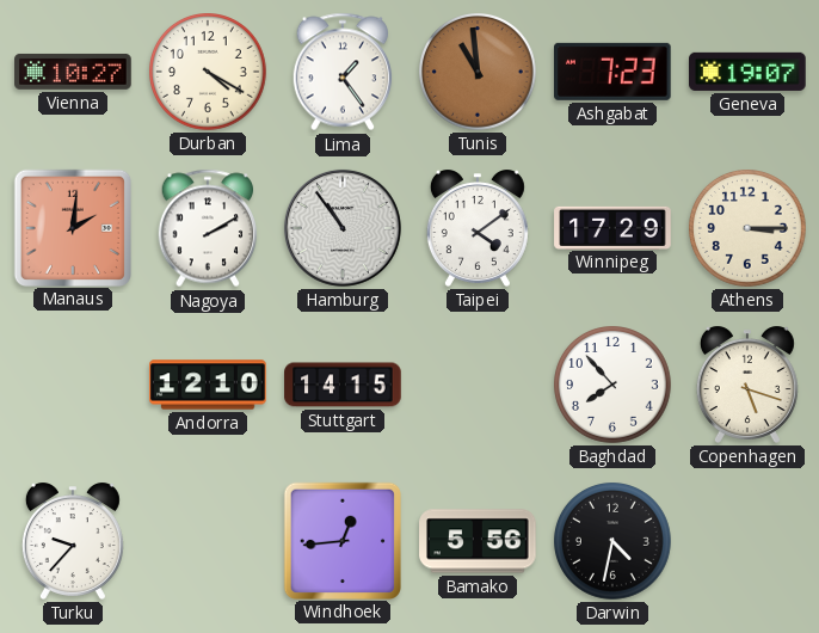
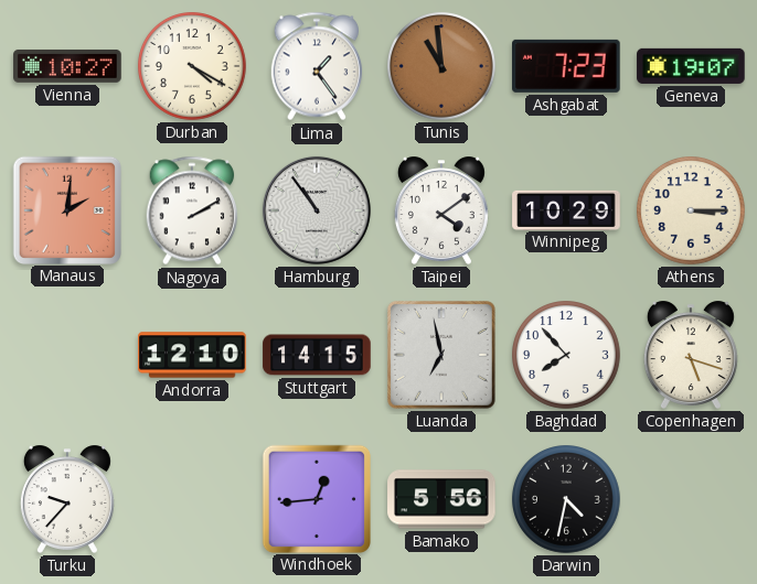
Winnipeg: 17:29 -> 10:29
Luanda: none -> 6:58
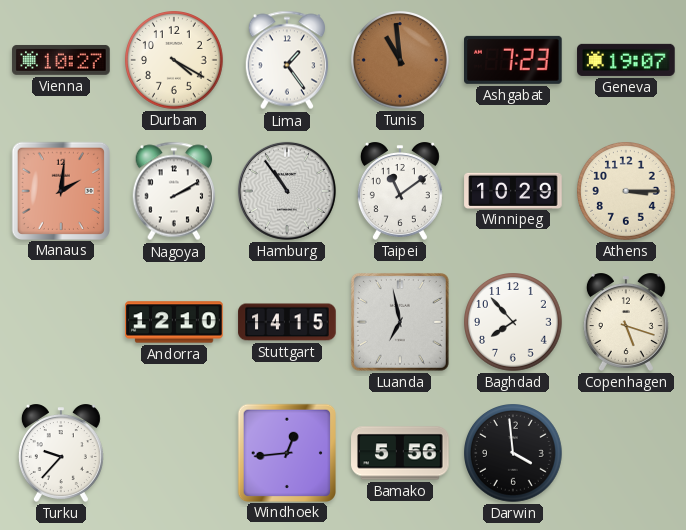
Taipei: 4:09 -> 11:09
Darwin: 4:32 -> 3:59
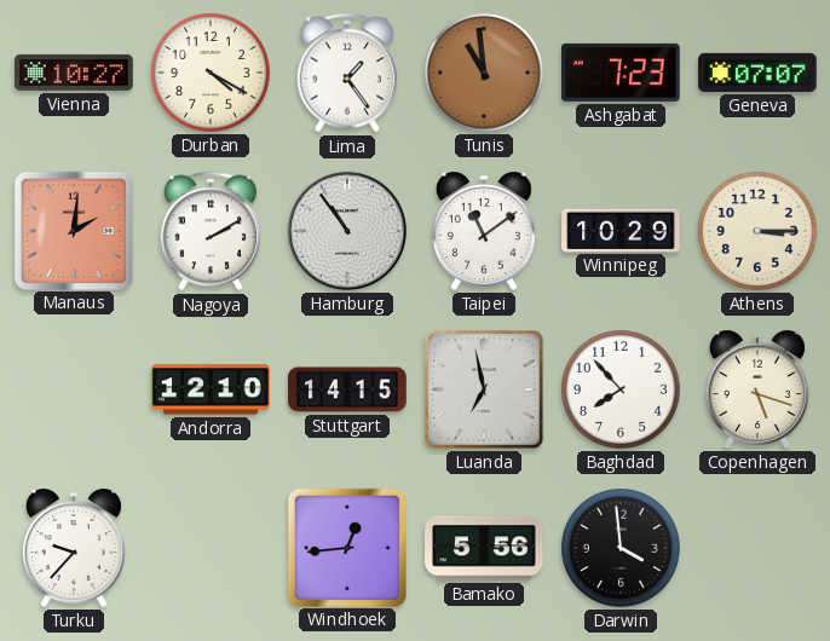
Geneva: 19:07 -> 07:07
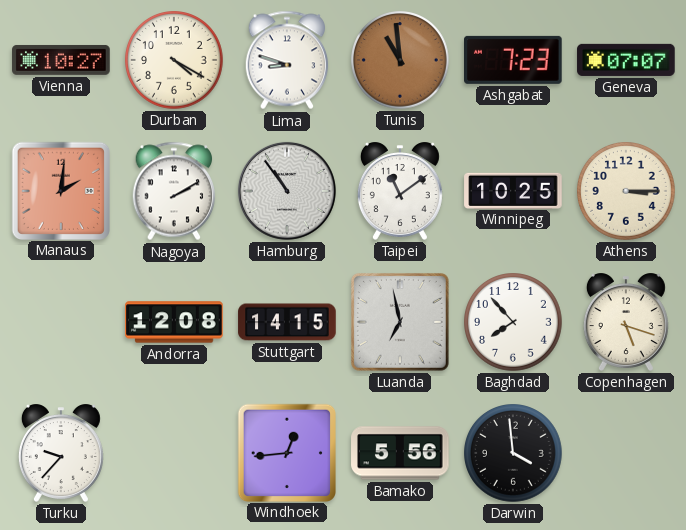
Lima: 1:24 -> 8:48
Winnipeg: 10:29 -> 10:25
Andorra: 12:10 -> 12:08
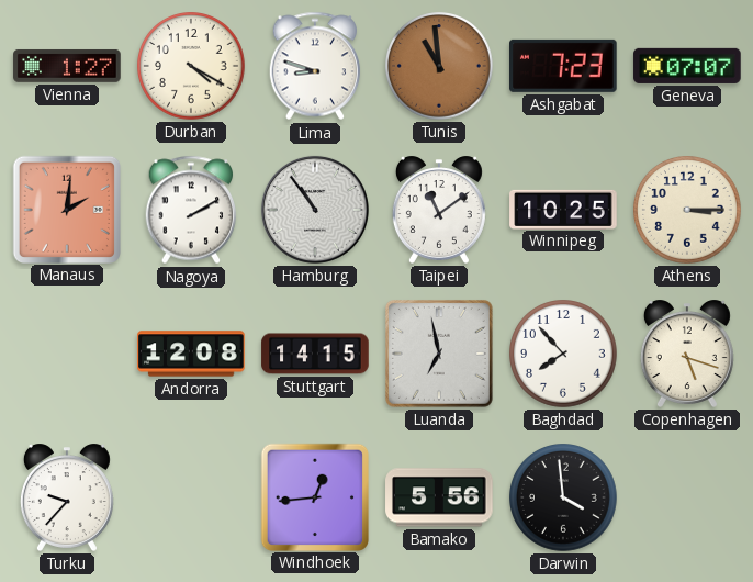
Vienna: 10:27 -> 1:27
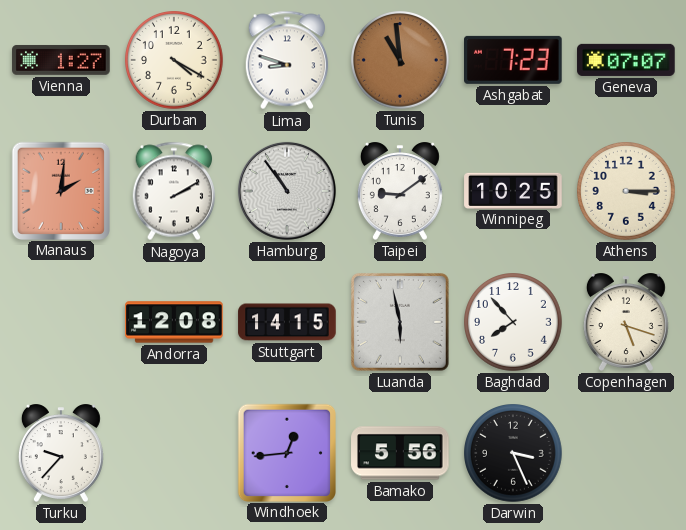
Taipei: 11:09 -> 9:09
Luanda: 6:58 -> 5:58
Darwin: 3:59 -> 3:26
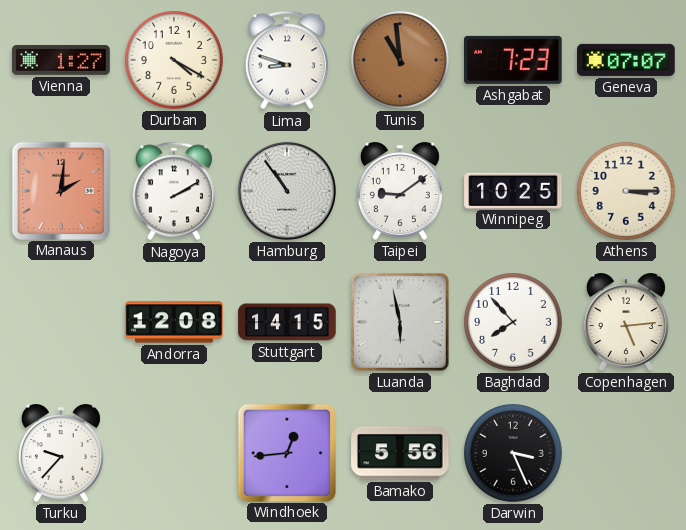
Copenhagen: 5:18 -> 5:14
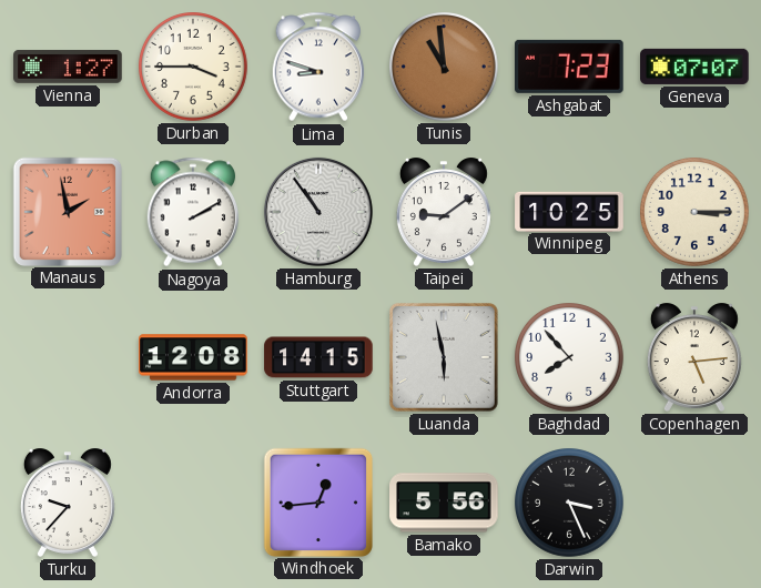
Durban: 4:20 -> 3:45
Manaus: 2:01 -> 1:58
